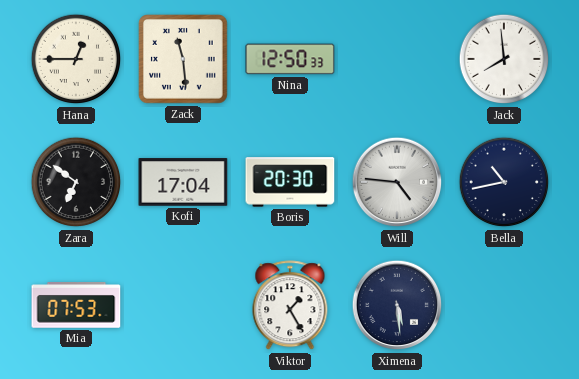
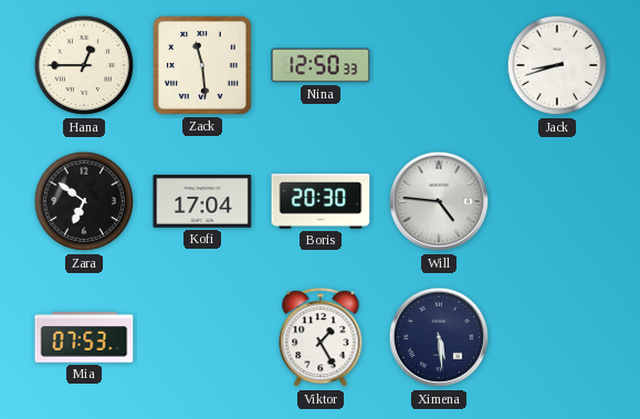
Jack: 7:59 -> 8:42
Bella: 10:43 -> none
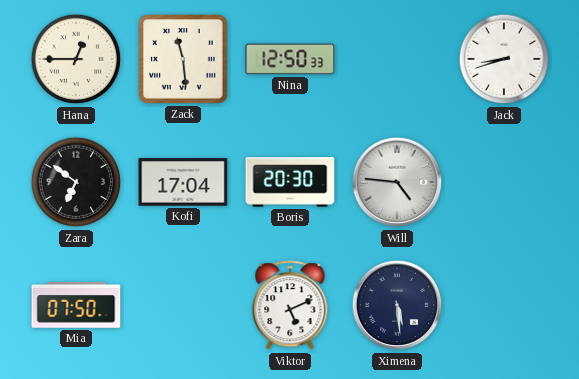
Mia: 07:53 -> 07:50
Viktor: 1:25 -> 5:11
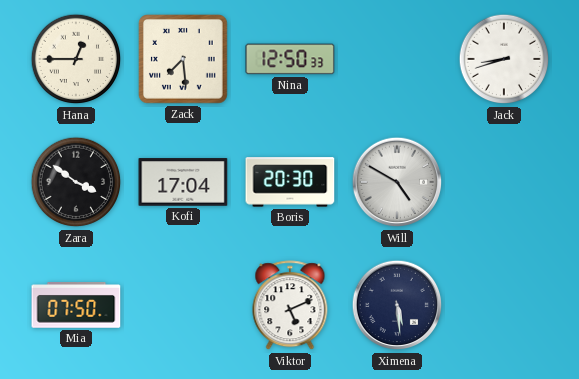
Zack: 11:29 -> 7:29
Zara: 6:51 -> 3:51
Will: 4:46 -> 4:50
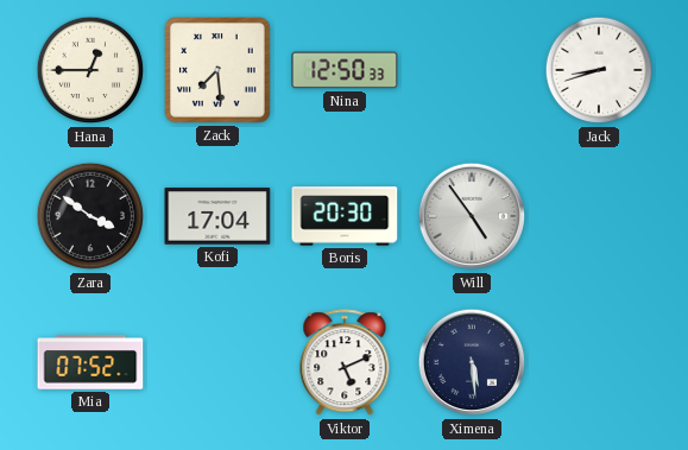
Will: 4:50 -> 4:54
Mia: 07:50 -> 07:52
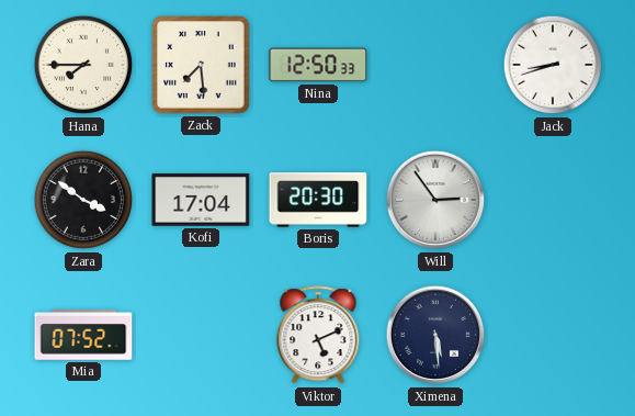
Hana: 12:45 -> 7:45
Will: 4:54 -> 2:54
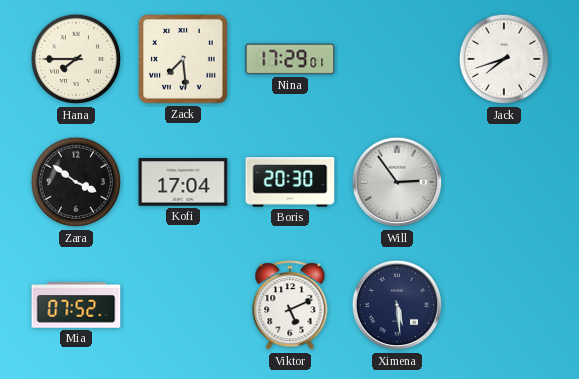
Nina: 12:50 -> 17:29
Jack: 8:42 -> 7:42
